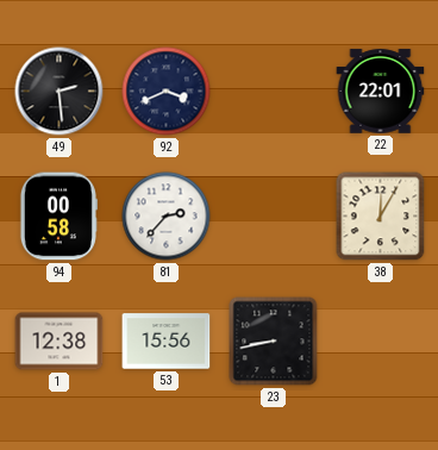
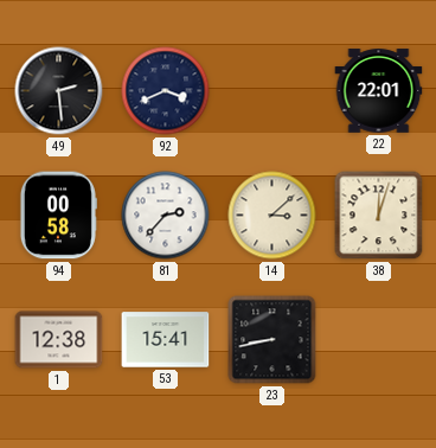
14: none -> 3:08
38: 12:05 -> 12:03
53: 15:56 -> 15:41
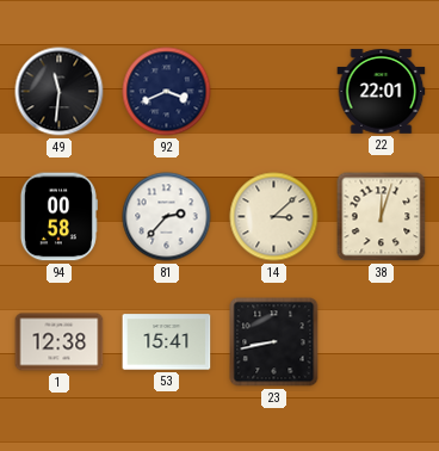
49: 2:29 -> 11:31
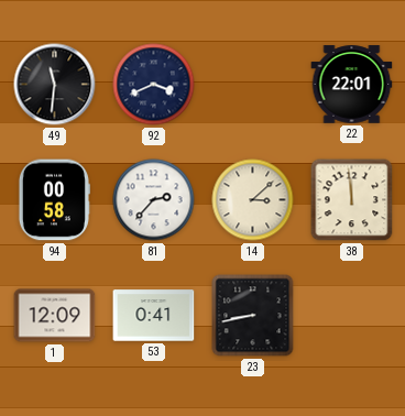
38: 12:03 -> 11:59
1: 12:38 -> 12:09
53: 15:41 -> 0:41
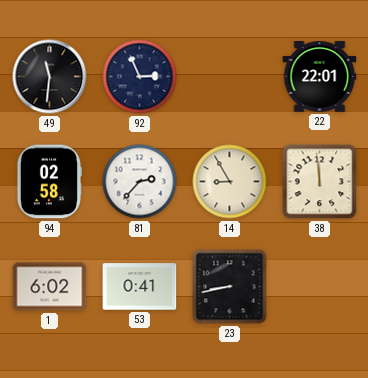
92: 3:41 -> 2:56
94: 00:58 -> 02:58
14: 3:08 -> 8:55
1: 12:09 -> 6:02
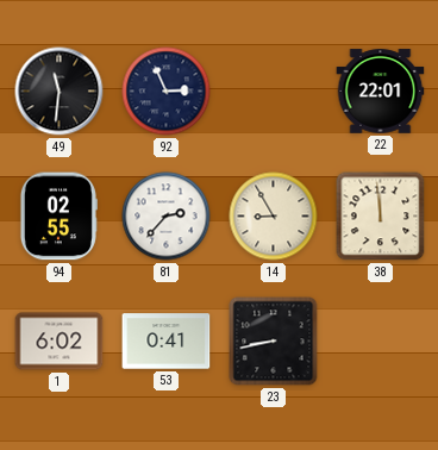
94: 02:58 -> 02:55
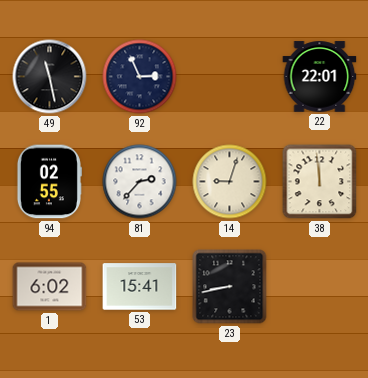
49: 11:31 -> 11:28
14: 8:55 -> 9:03
53: 0:41 -> 15:41
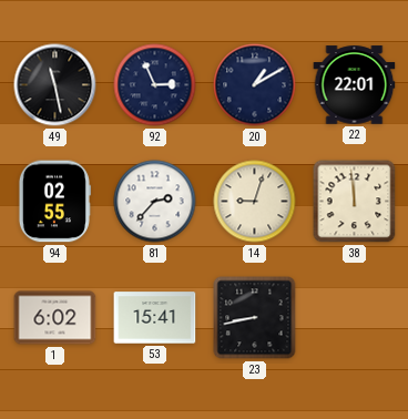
20: none -> 1:10
